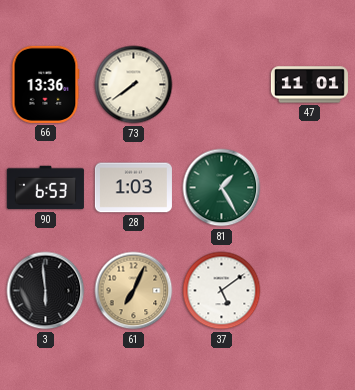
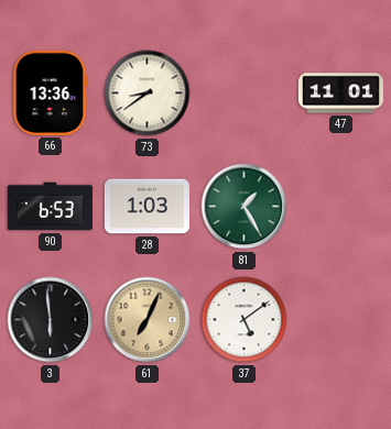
73: 7:39 -> 8:39
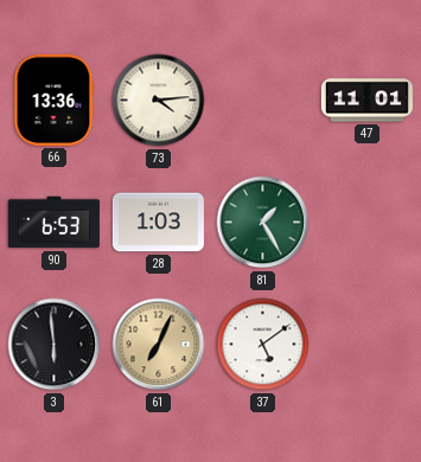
73: 8:39 -> 4:14
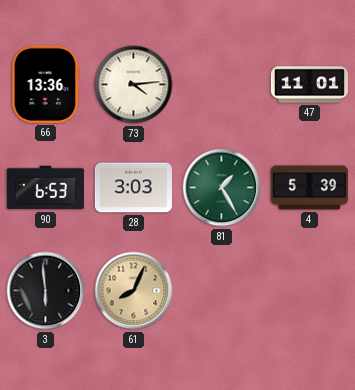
28: 1:03 -> 3:03
4: none -> 5:39
61: 7:04 -> 8:04
37: 5:09 -> none
